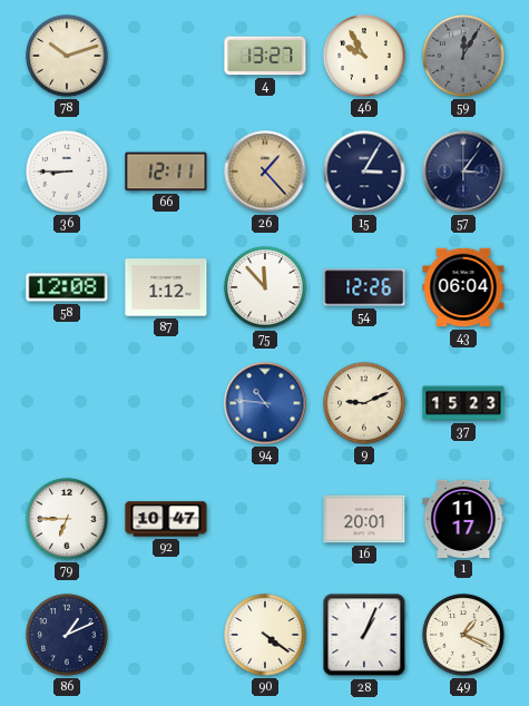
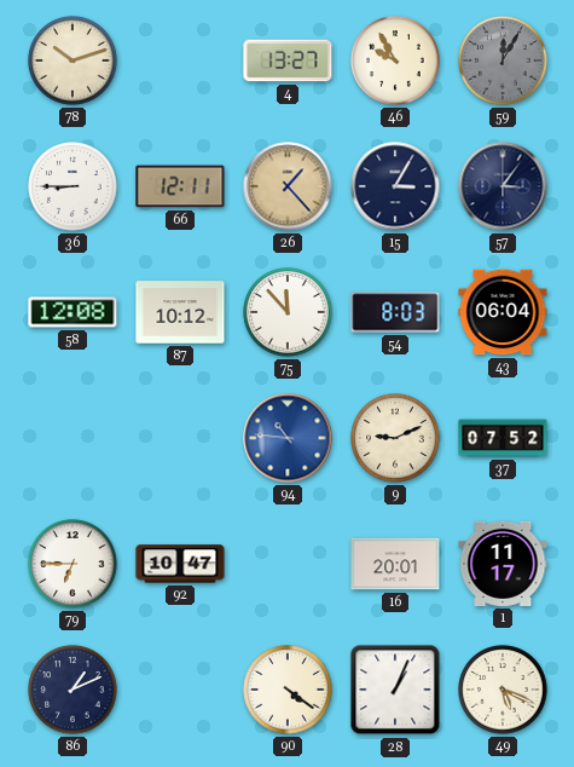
87: 1:12 -> 10:12
54: 12:26 -> 8:03
37: 15:23 -> 07:52
49: 1:19 -> 5:19
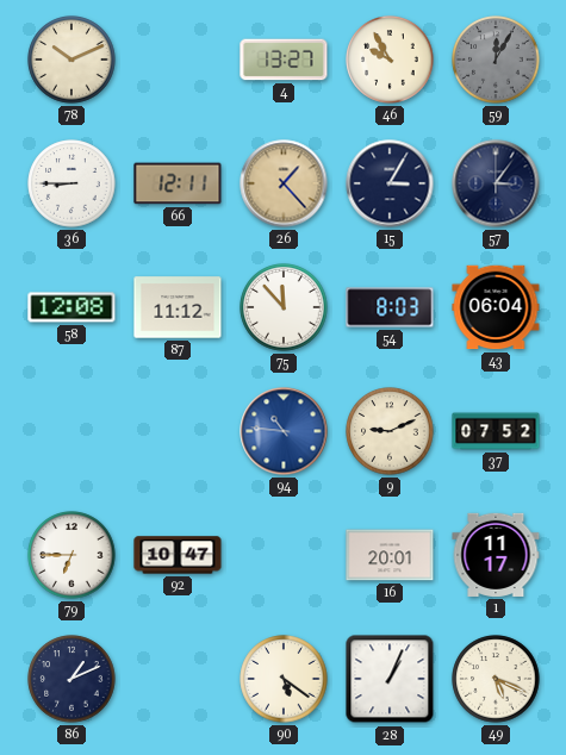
78: 10:12 -> 10:11
87: 10:12 -> 11:12
90: 4:21 -> 5:21
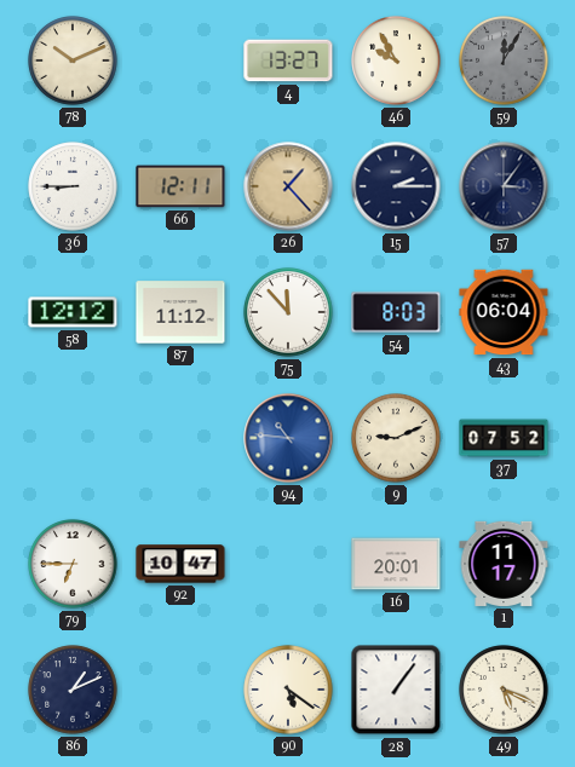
15: 3:05 -> 2:15
58: 12:08 -> 12:12
28: 1:04 -> 1:06
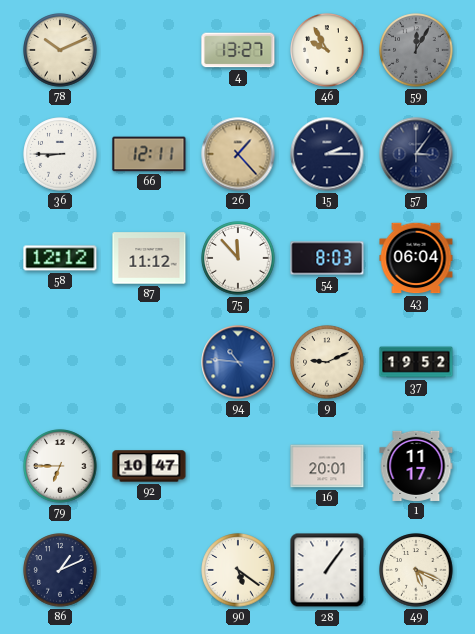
37: 07:52 -> 19:52
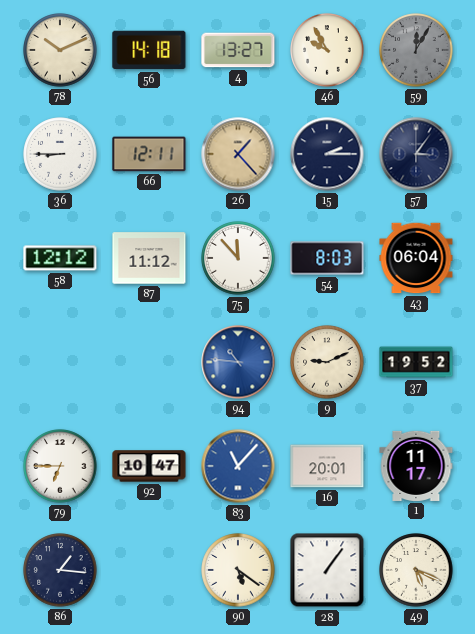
56: none -> 14:18
83: none -> 11:07
86: 1:11 -> 1:16
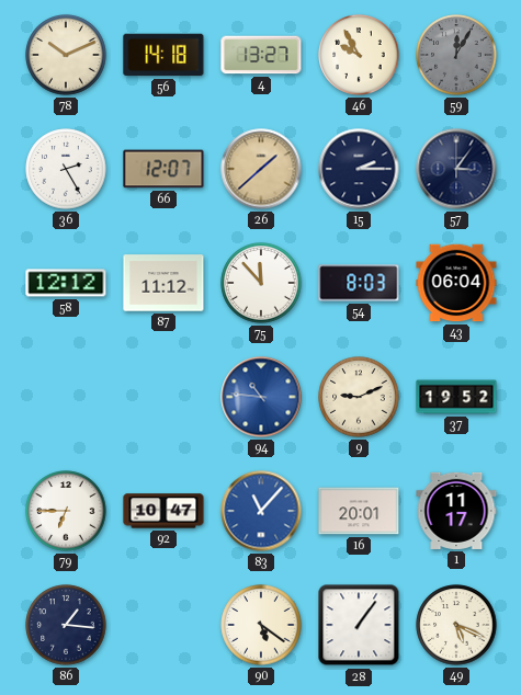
36: 8:45 -> 2:25
66: 12:11 -> 12:07
26: 1:23 -> 1:38
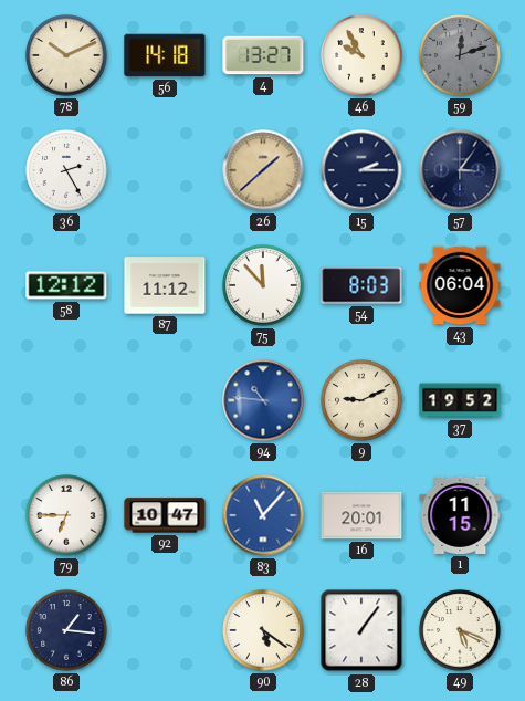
59: 12:05 -> 12:12
66: 12:07 -> none
1: 11:17 -> 11:15
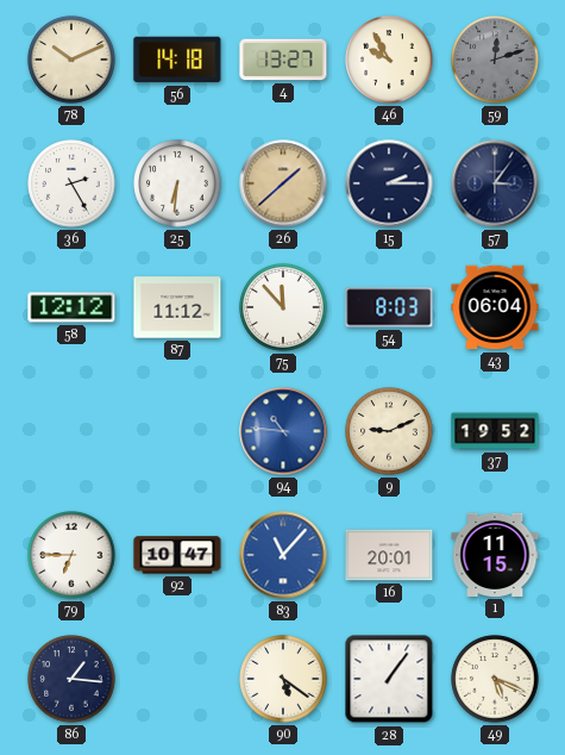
25: none -> 6:31
